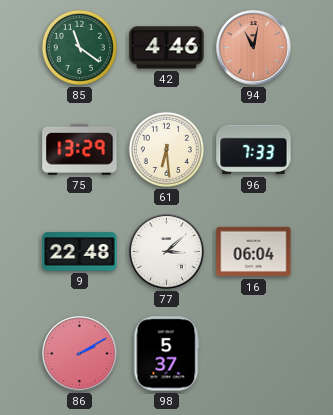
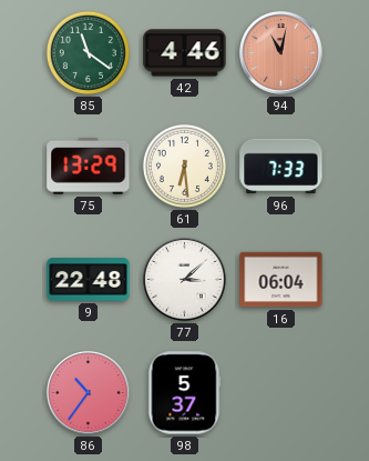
86: 2:10 -> 10:36
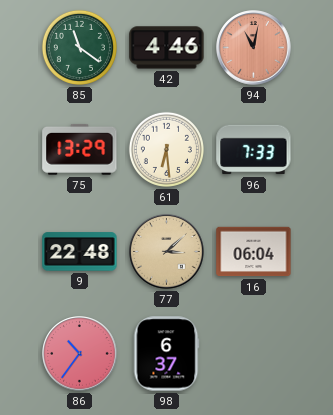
77 dial: white -> champagne
98: 5:37 -> 6:37
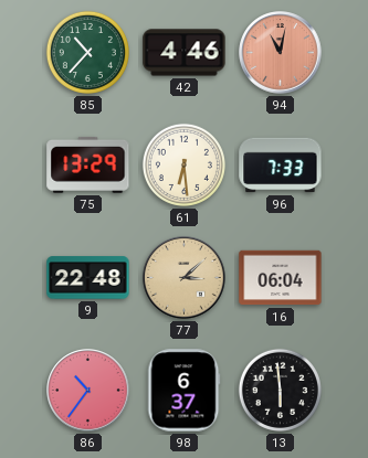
85: 11:21 -> 10:37
13: none -> 5:59
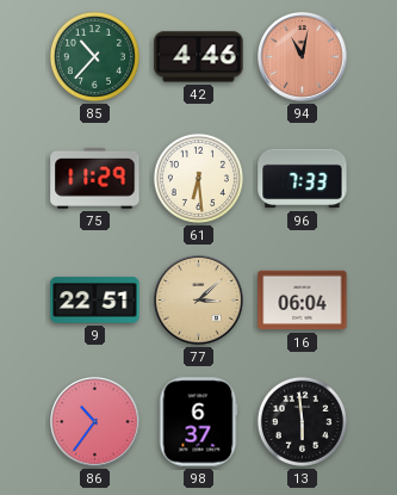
75: 13:29 -> 11:29
9: 22:48 -> 22:51
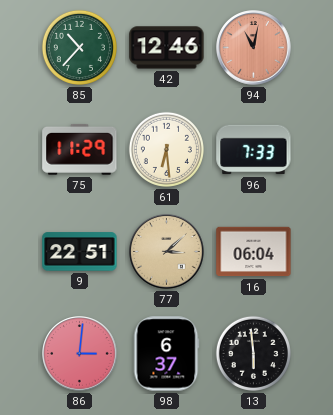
42: 4:46 -> 12:46
86: 10:36 -> 3:01
